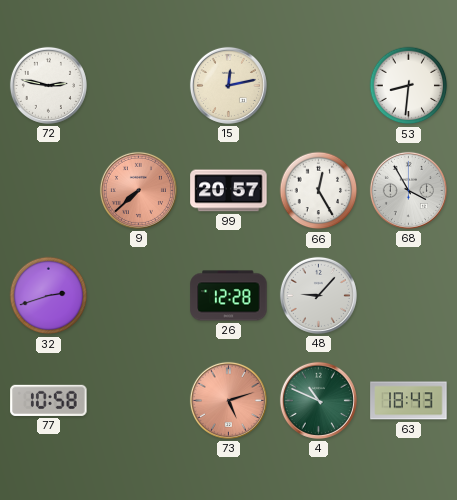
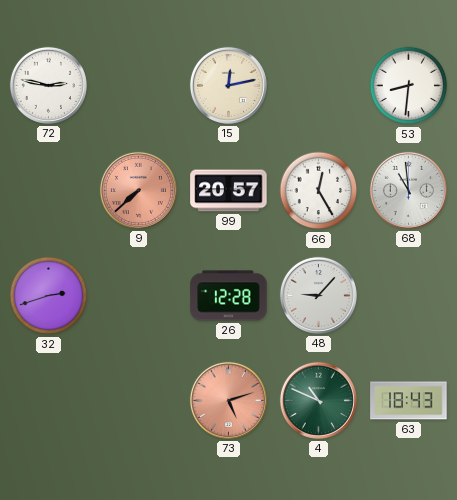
68: 3:55 -> 10:59
77: 10:58 -> none
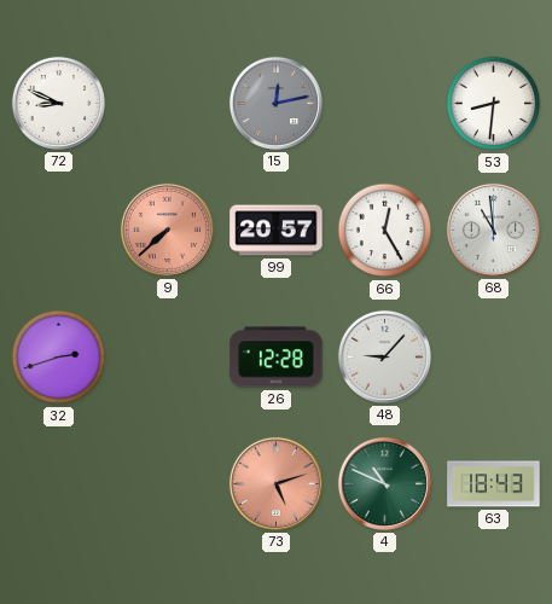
72: 2:47 -> 8:49
15 dial: cream -> grey
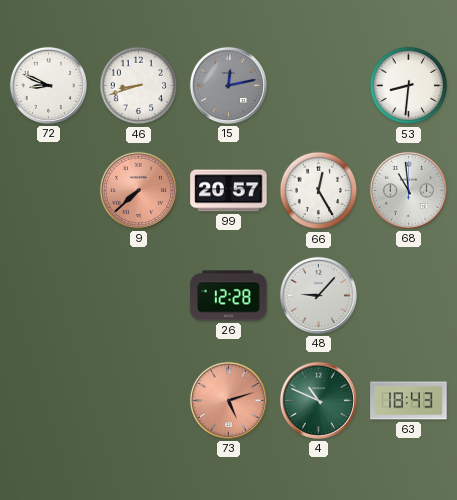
46: none -> 8:42
32: 2:42 -> none
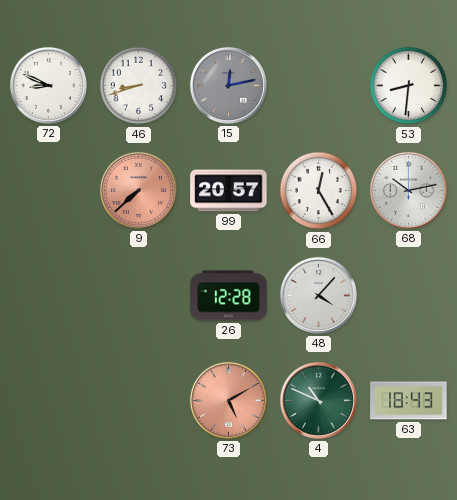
68: 10:59 -> 10:13
48: 9:07 -> 4:07
73: 5:12 -> 5:10
